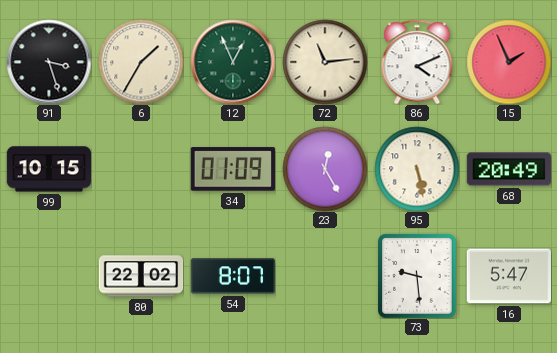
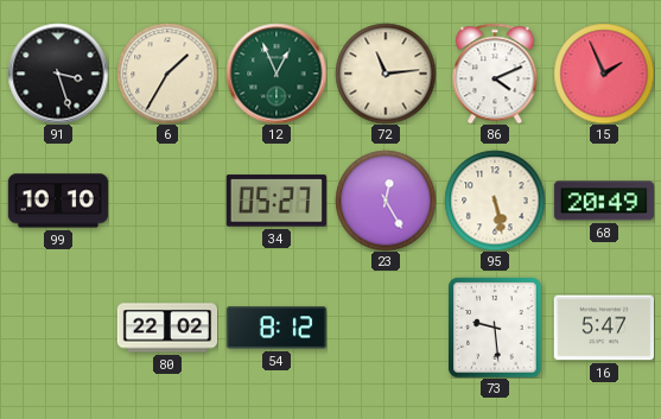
99: 10:15 -> 10:10
34: 01:09 -> 05:27
54: 8:07 -> 8:12
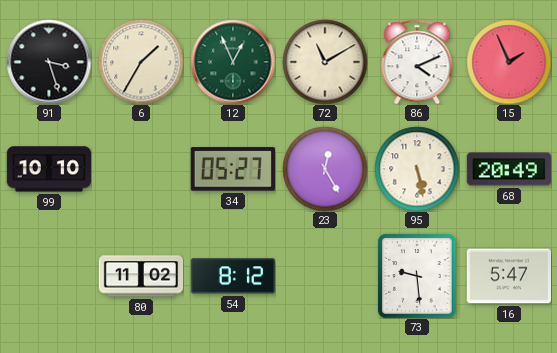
72: 11:14 -> 11:10
80: 22:02 -> 11:02
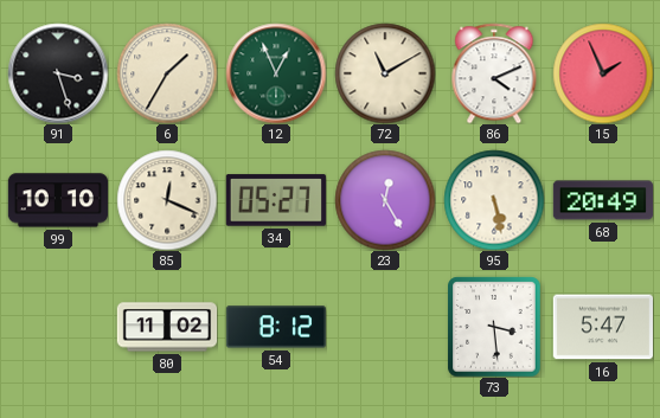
85: none -> 12:19
73: 9:29 -> 3:29
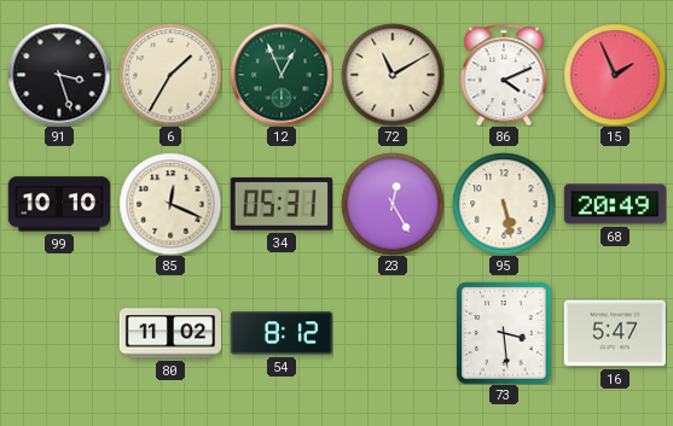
34: 05:27 -> 05:31
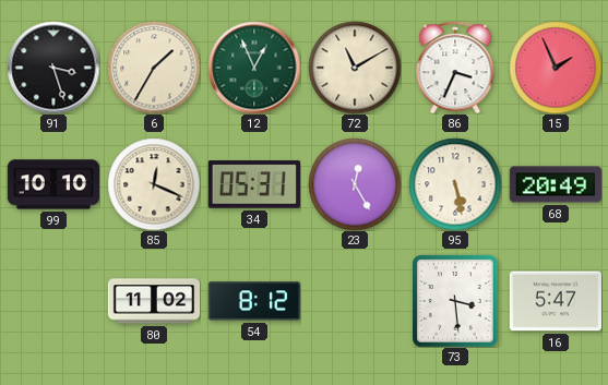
86: 4:11 -> 3:34
